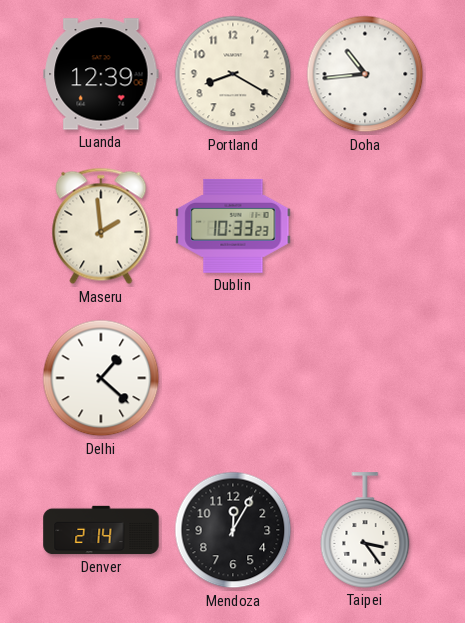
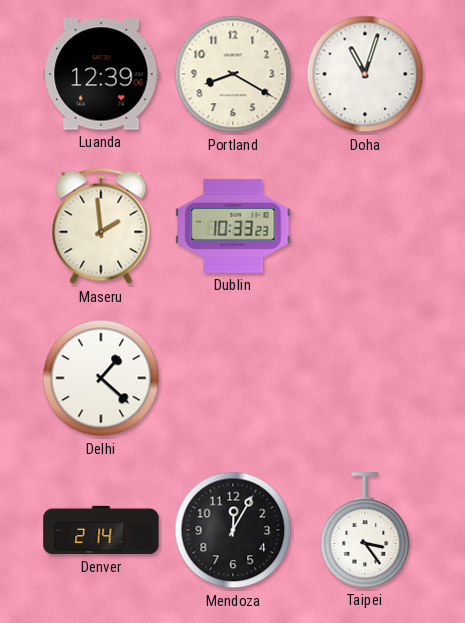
Doha: 10:44 -> 11:03
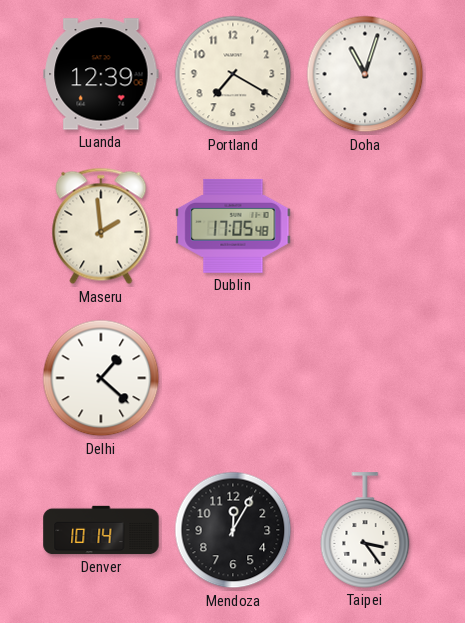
Portland: 8:20 -> 7:20
Dublin: 10:33 -> 17:05
Denver: 2:14 -> 10:14
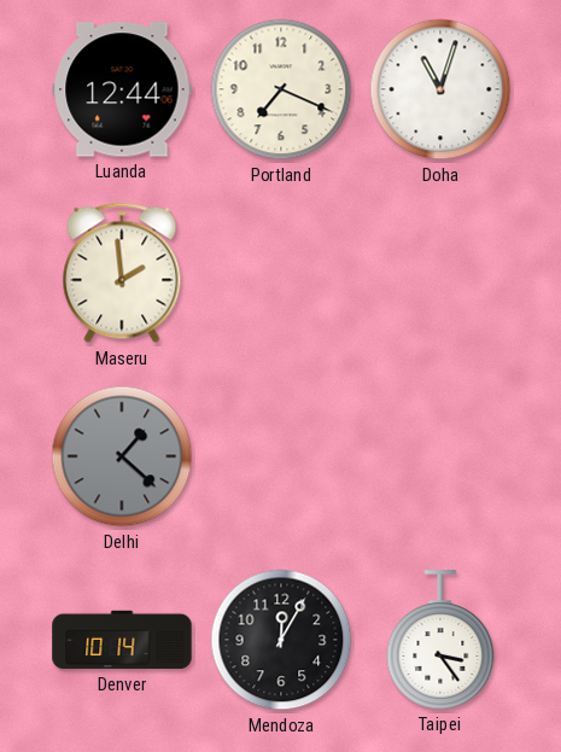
Luanda: 12:39 -> 12:44
Portland: 7:20 -> 7:19
Dublin: 17:05 -> none
Delhi dial: white -> grey
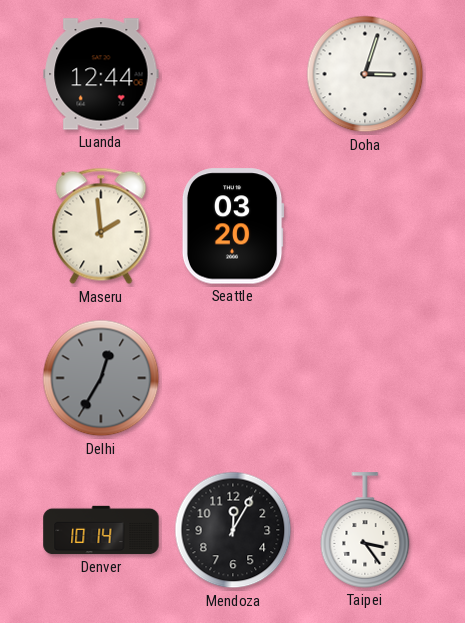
Portland: 7:19 -> none
Doha: 11:03 -> 3:03
Seattle: none -> 03:20
Delhi: 1:22 -> 12:35
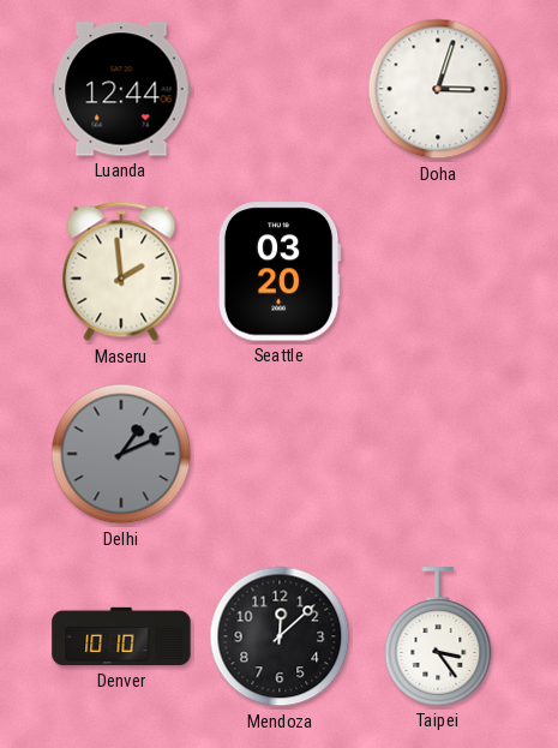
Delhi: 12:35 -> 1:11
Denver: 10:14 -> 10:10
Mendoza: 12:05 -> 12:08
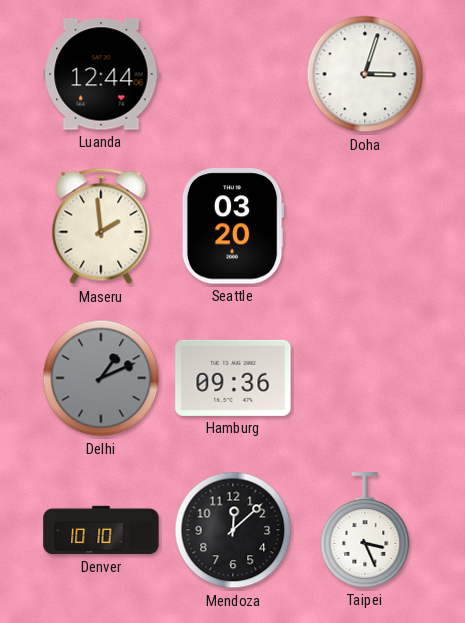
Hamburg: none -> 09:36
Taipei: 3:24 -> 3:26
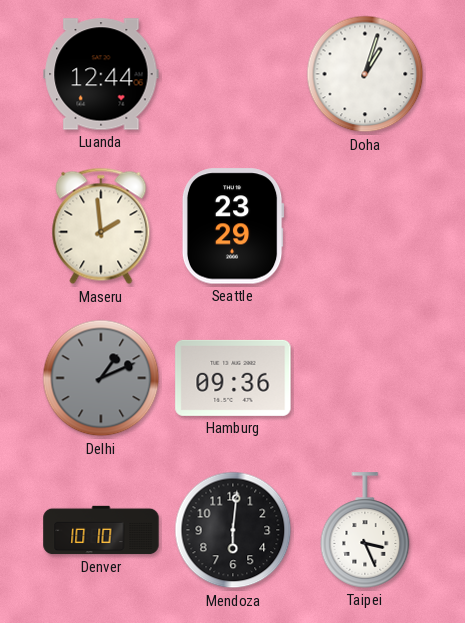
Doha: 3:03 -> 1:03
Seattle: 03:20 -> 23:29
Mendoza: 12:08 -> 6:01
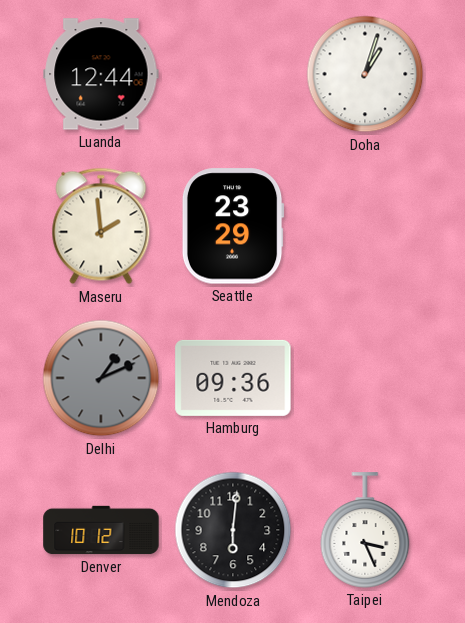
Denver: 10:10 -> 10:12
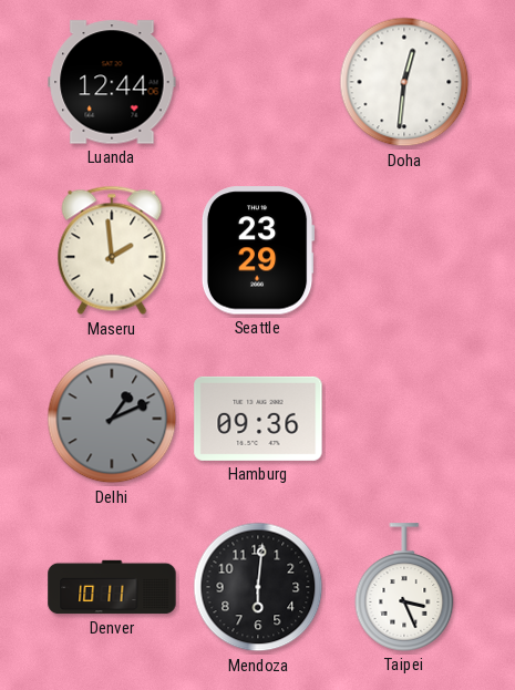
Doha: 1:03 -> 12:31
Denver: 10:12 -> 10:11
